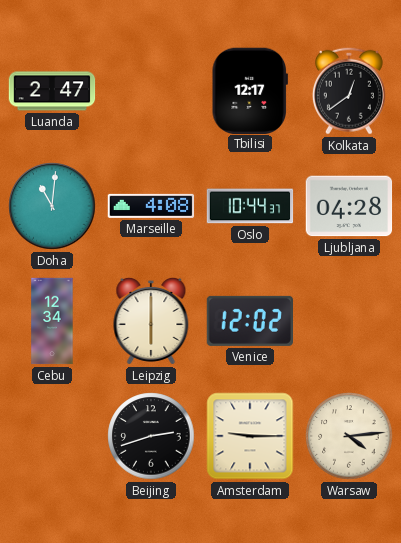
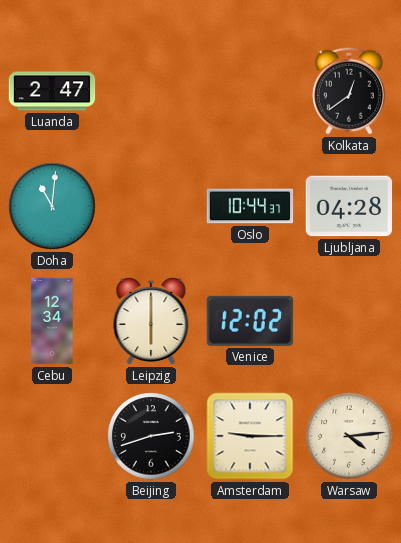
Tbilisi: 12:17 -> none
Marseille: 4:08 -> none
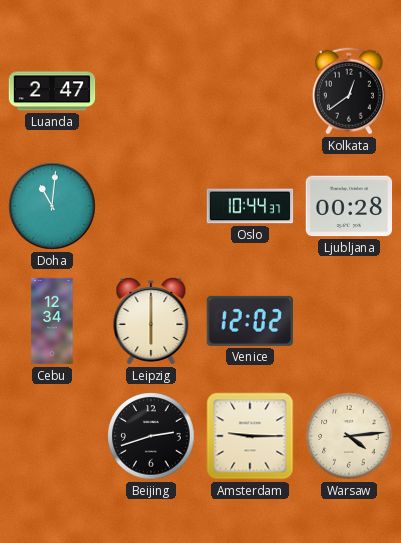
Ljubljana: 04:28 -> 00:28
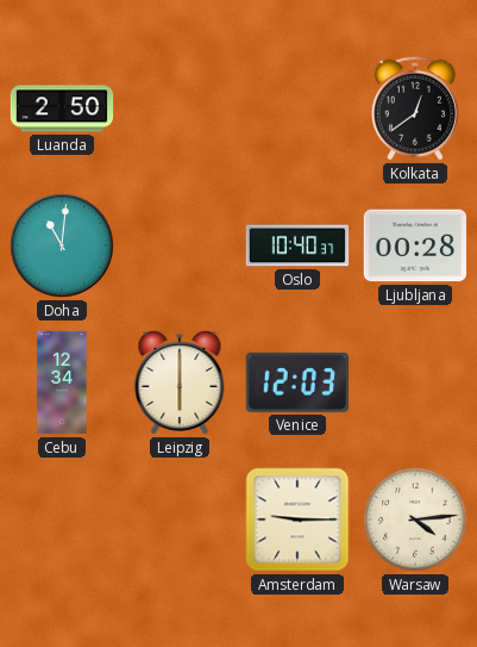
Luanda: 2:47 -> 2:50
Oslo: 10:44 -> 10:40
Venice: 12:02 -> 12:03
Beijing: 2:42 -> none
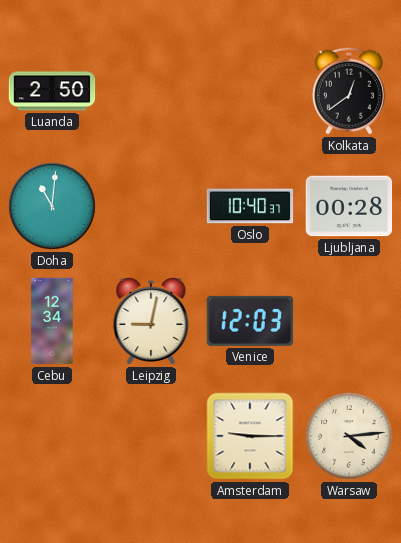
Leipzig: 6:00 -> 9:02
